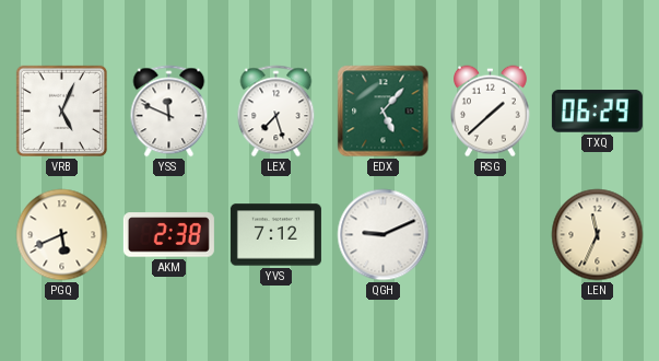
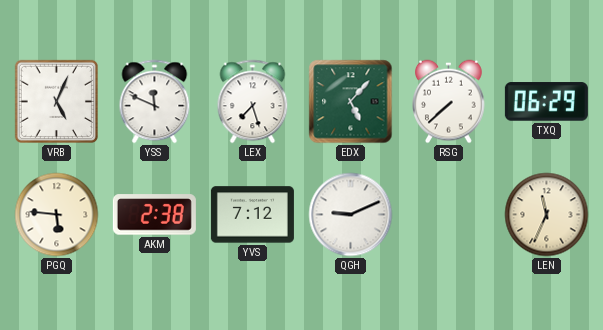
RSG: 1:38 -> 7:38
PGQ: 5:41 -> 5:46
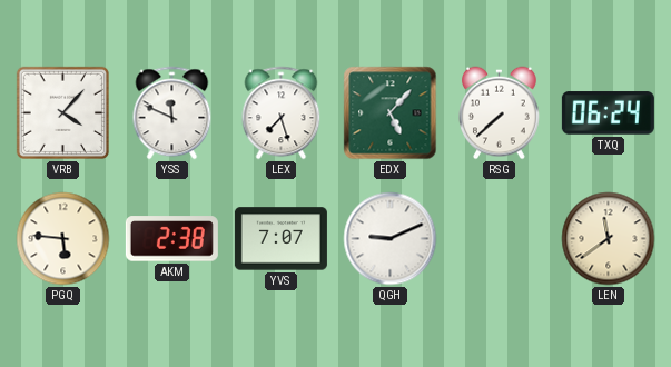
VRB: 5:04 -> 4:07
TXQ: 06:29 -> 06:24
YVS: 7:12 -> 7:07
LEN: 11:34 -> 11:39
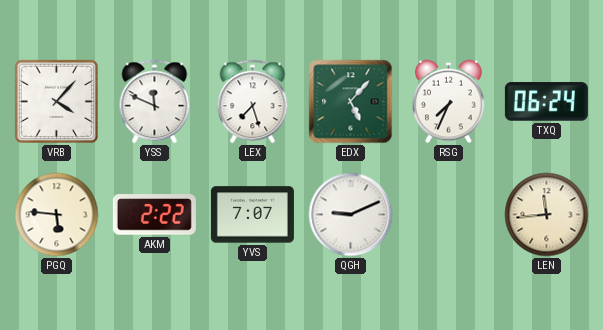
RSG: 7:38 -> 7:34
AKM: 2:38 -> 2:22
LEN: 11:39 -> 11:44
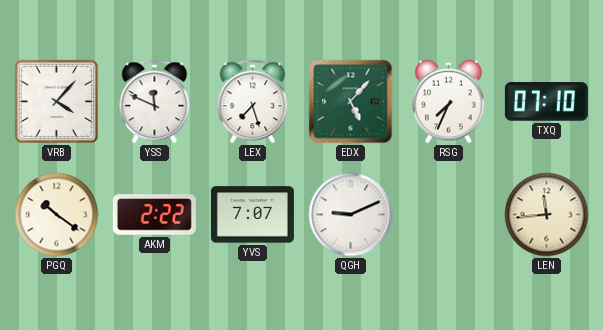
TXQ: 06:24 -> 07:10
PGQ: 5:46 -> 10:21
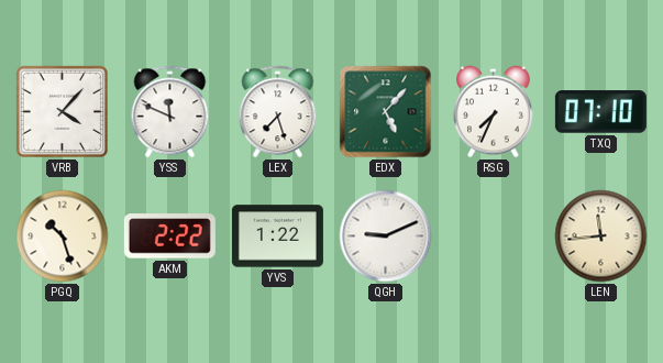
PGQ: 10:21 -> 10:27
YVS: 7:07 -> 1:22
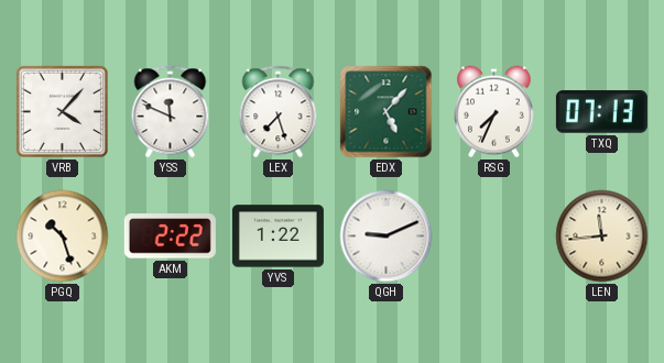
TXQ: 07:10 -> 07:13
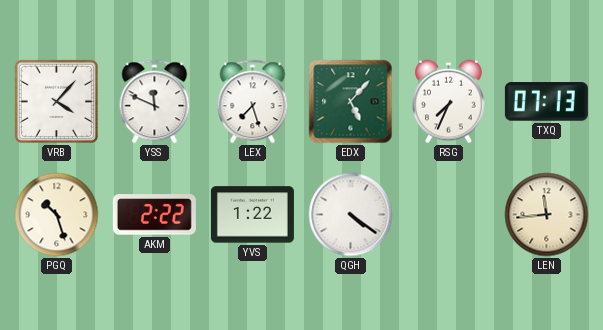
QGH: 9:11 -> 4:21
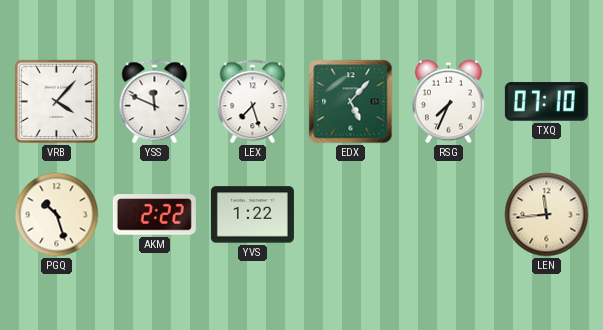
TXQ: 07:13 -> 07:10
QGH: 4:21 -> none
